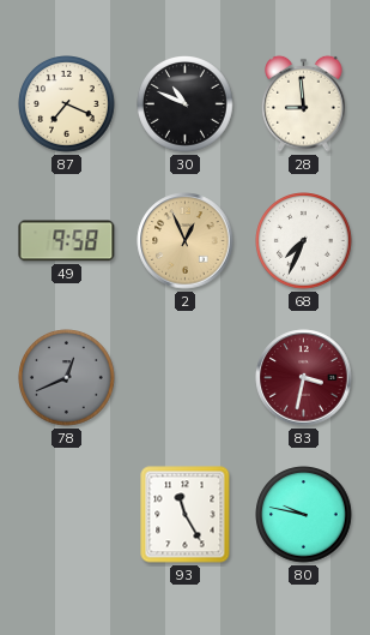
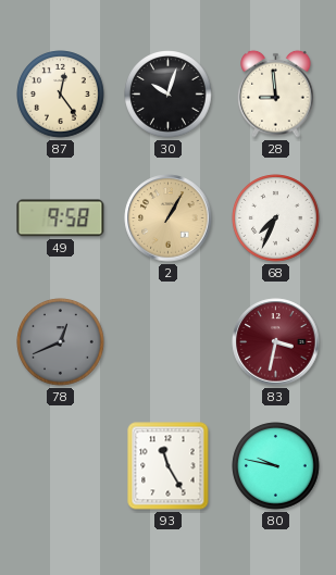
87: 7:19 -> 12:24
30: 10:49 -> 10:03
2: 12:56 -> 1:05
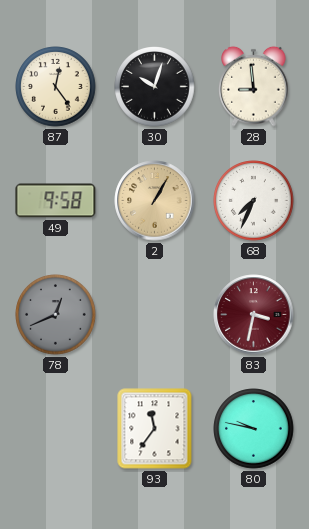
93: 11:25 -> 11:36
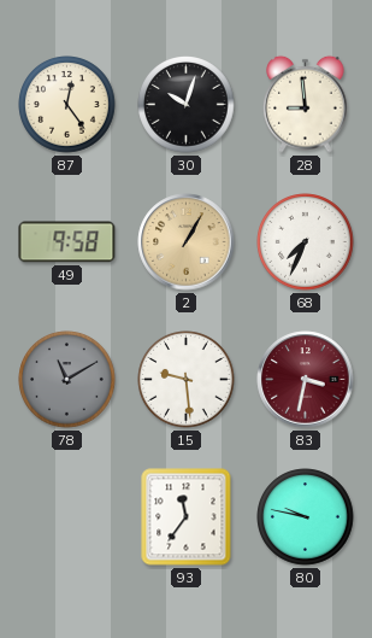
78: 12:41 -> 11:10
15: none -> 9:29
